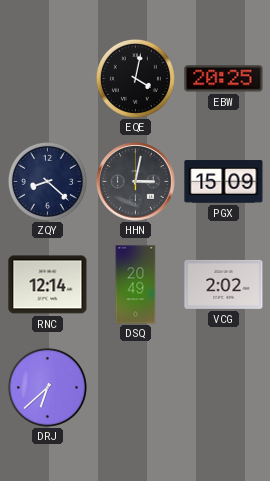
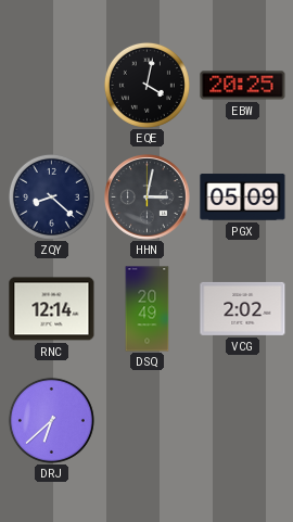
PGX: 15:09 -> 05:09
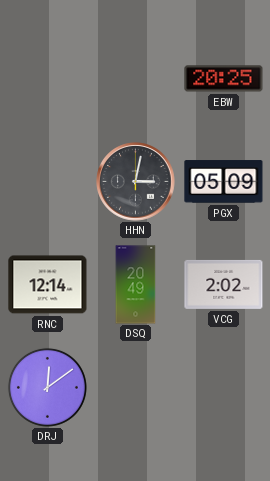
EQE: 4:02 -> none
ZQY: 8:22 -> none
DRJ: 6:38 -> 12:09
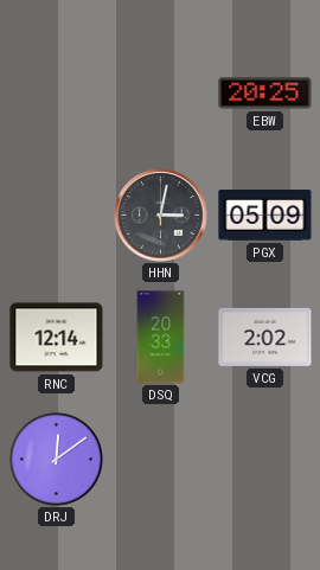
DSQ: 20:49 -> 20:33
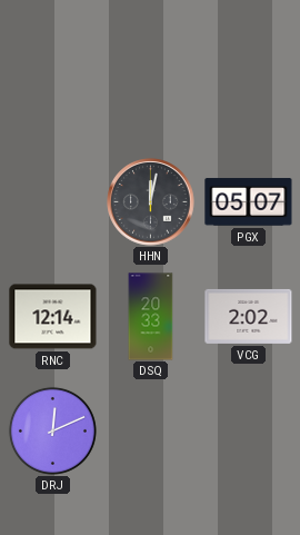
EBW: 20:25 -> none
HHN: 3:02 -> 12:02
PGX: 05:09 -> 05:07
DRJ: 12:09 -> 12:11
